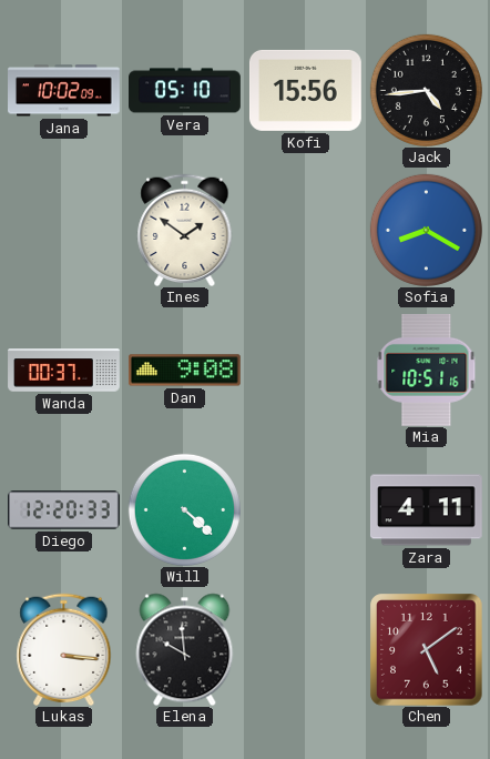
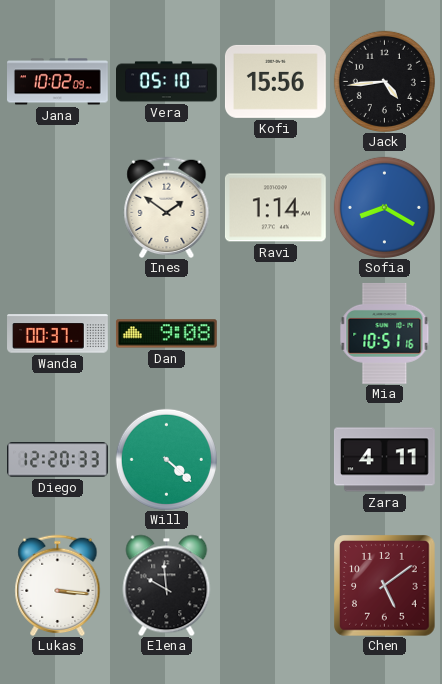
Ravi: none -> 1:14
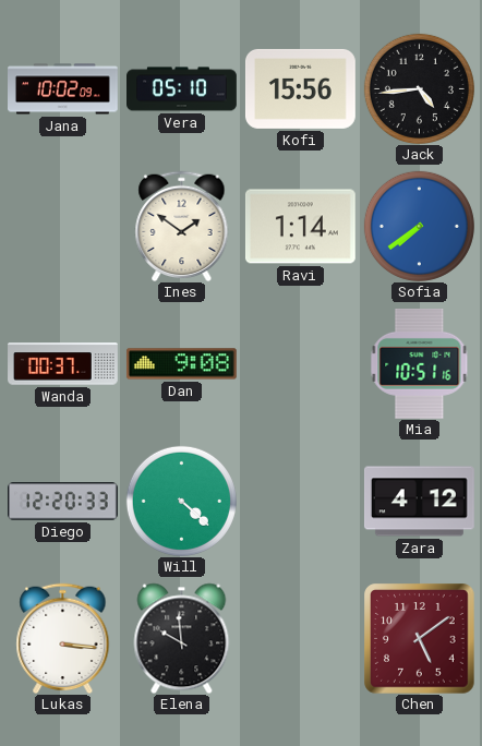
Sofia: 8:20 -> 7:39
Zara: 4:11 -> 4:12
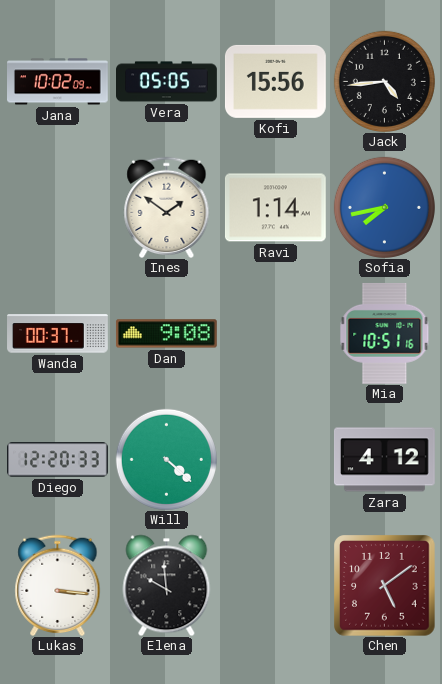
Vera: 05:10 -> 05:05
Sofia: 7:39 -> 7:43
